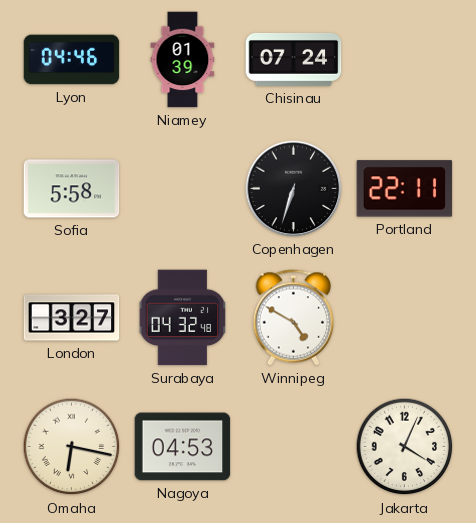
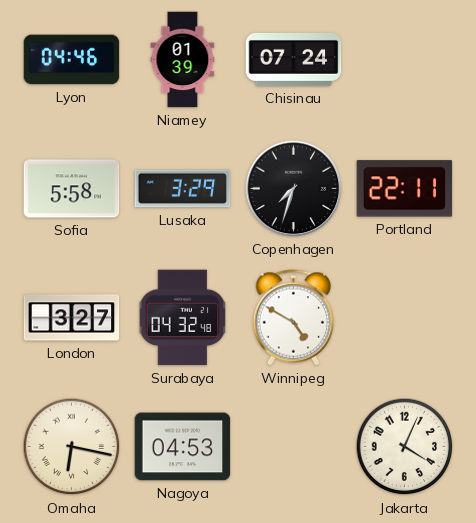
Lusaka: none -> 3:29
Copenhagen: 6:33 -> 7:33
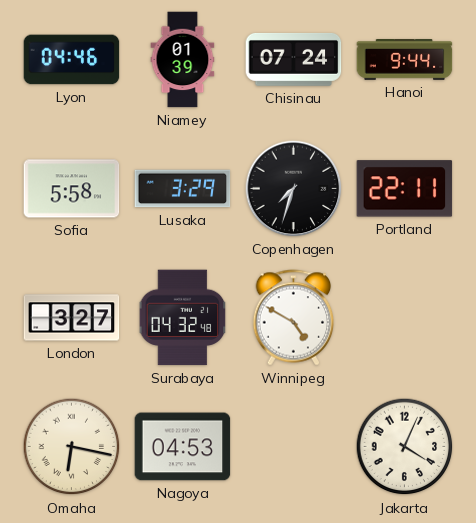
Hanoi: none -> 9:44
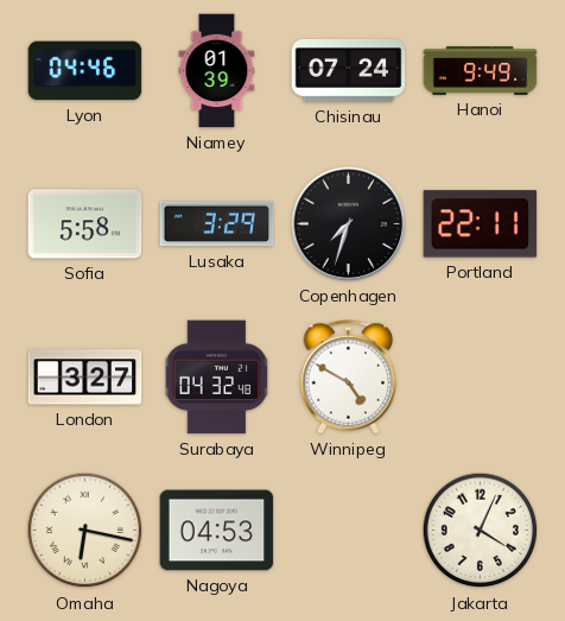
Hanoi: 9:44 -> 9:49
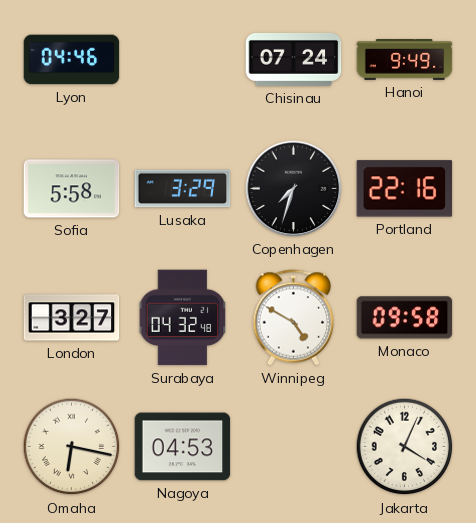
Niamey: 01:39 -> none
Portland: 22:11 -> 22:16
Monaco: none -> 09:58
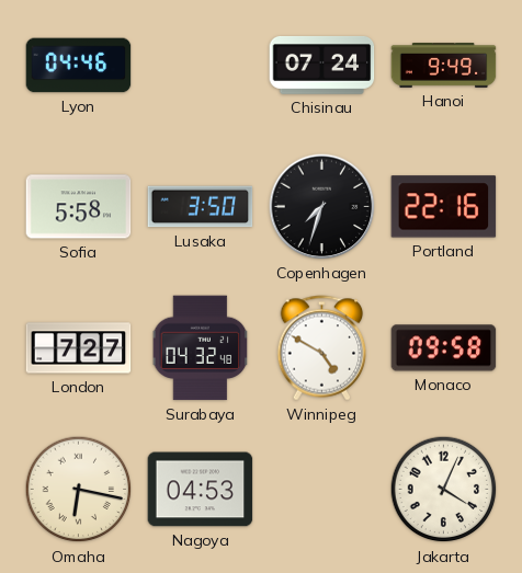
Lusaka: 3:29 -> 3:50
London: 3:27 -> 7:27
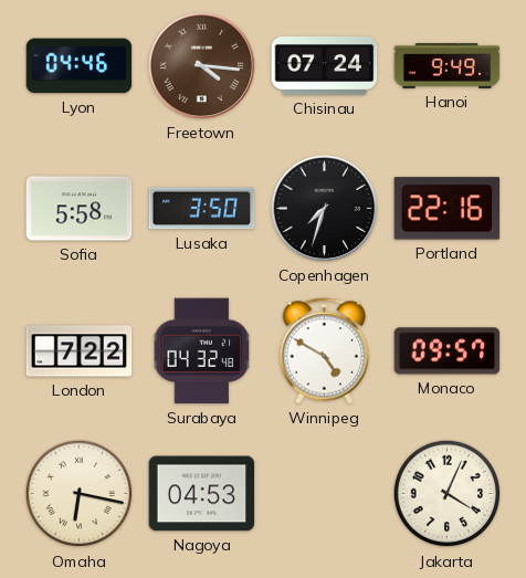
Freetown: none -> 4:16
London: 7:27 -> 7:22
Monaco: 09:58 -> 09:57
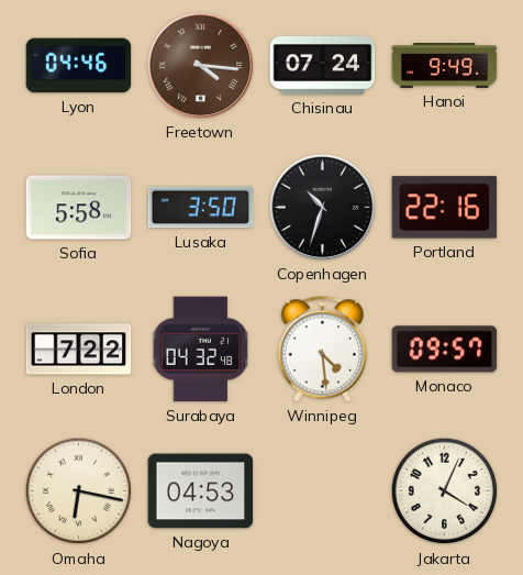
Copenhagen: 7:33 -> 10:33
Winnipeg: 4:50 -> 4:29
